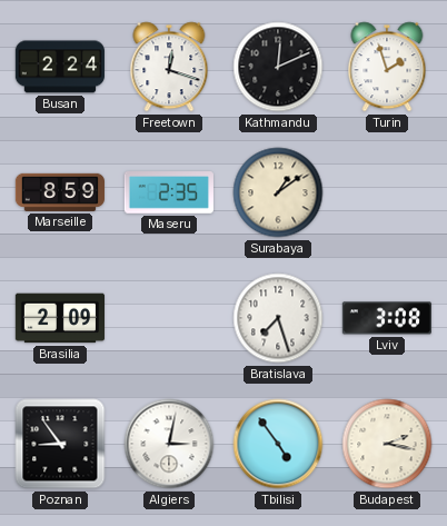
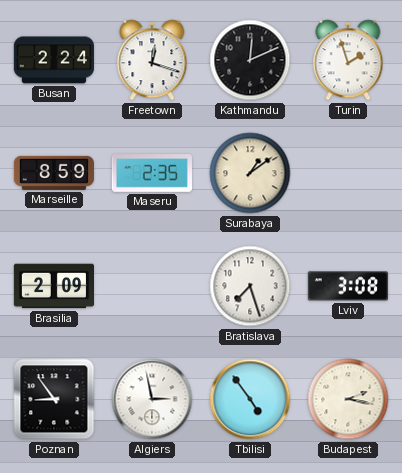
Algiers: 3:02 -> 2:58
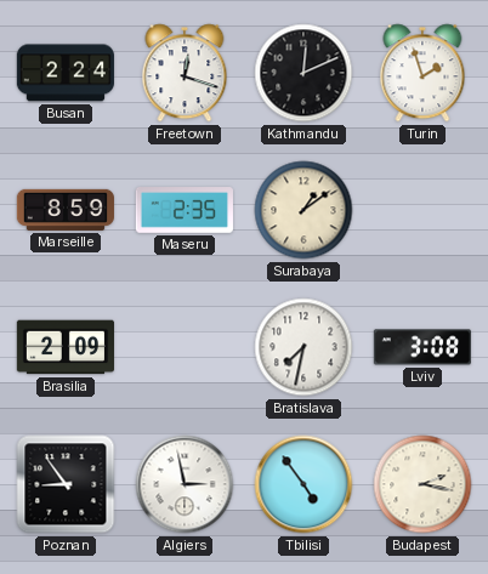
Bratislava: 7:27 -> 7:32
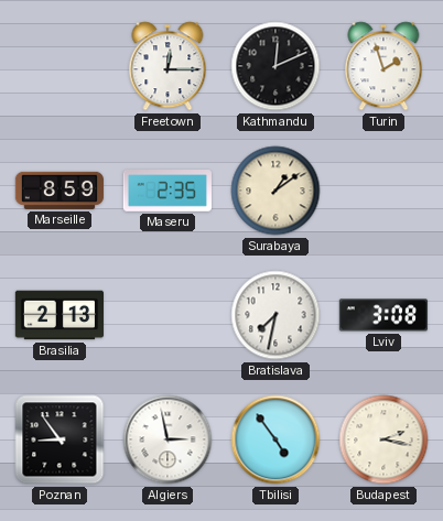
Busan: 2:24 -> none
Freetown: 12:18 -> 12:15
Brasilia: 2:09 -> 2:13
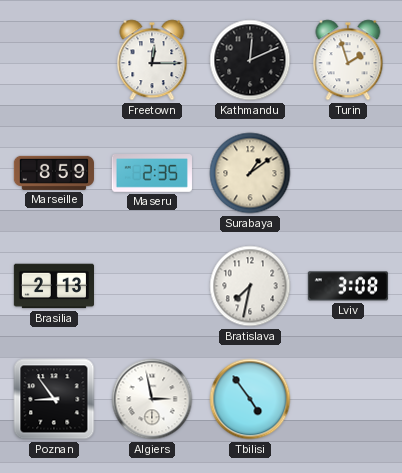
Budapest: 2:17 -> none
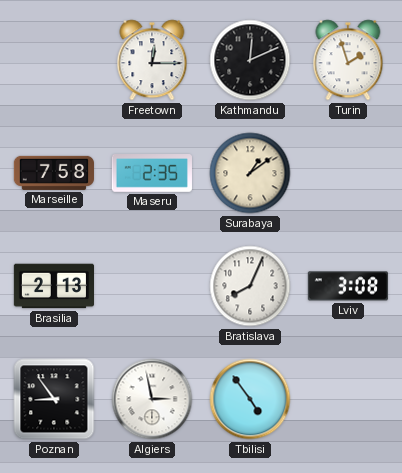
Marseille: 8:59 -> 7:58
Bratislava: 7:32 -> 8:04
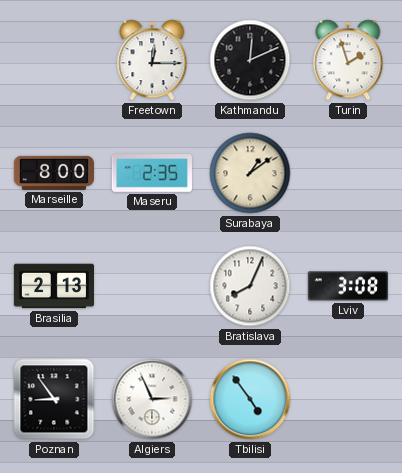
Marseille: 7:58 -> 8:00
Algiers: 2:58 -> 2:56
